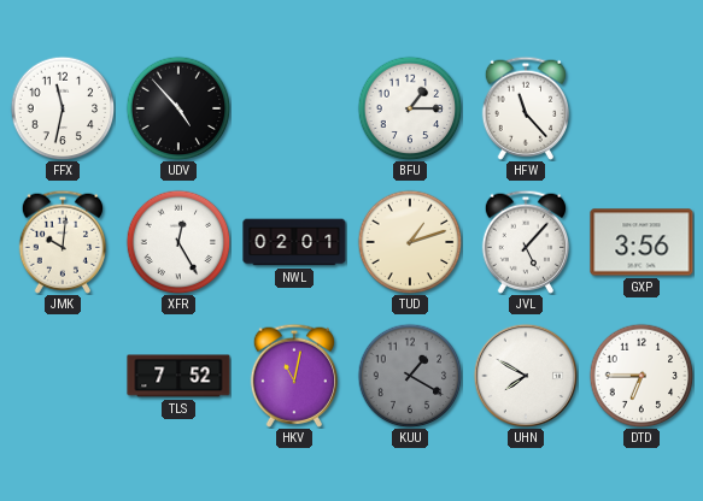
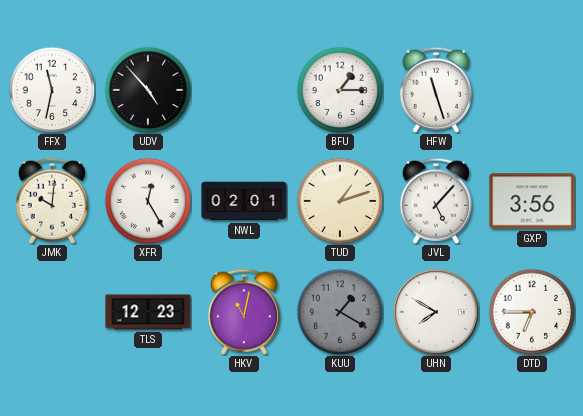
HFW: 11:23 -> 11:27
TLS: 7:52 -> 12:23
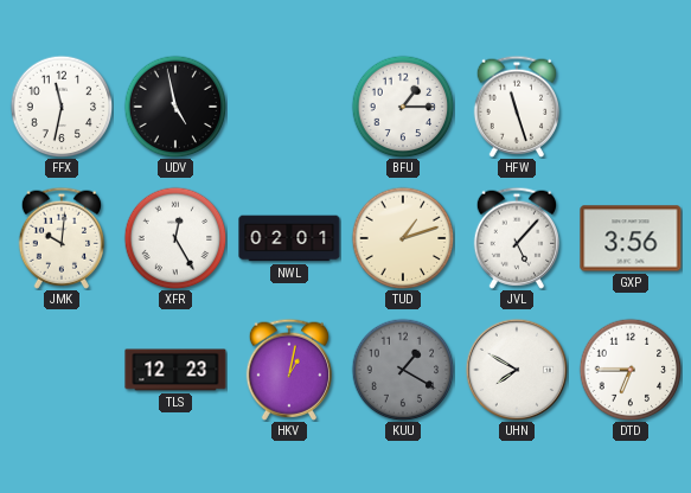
UDV: 4:53 -> 4:58
HKV: 11:02 -> 1:02
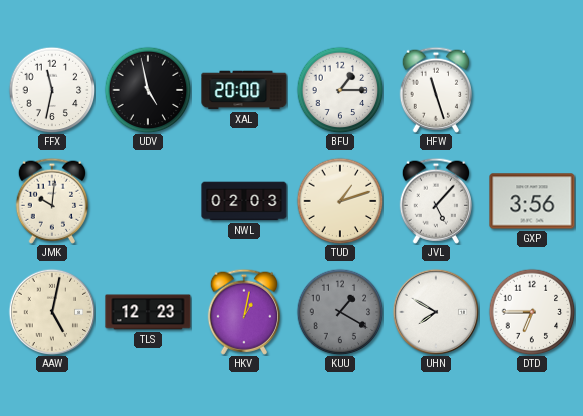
XAL: none -> 20:00
XFR: 12:25 -> none
NWL: 02:01 -> 02:03
AAW: none -> 5:02
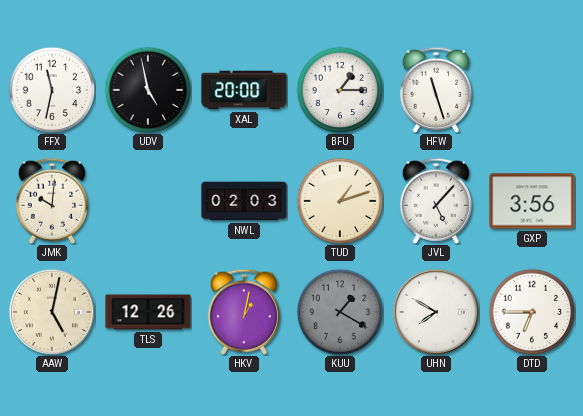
TLS: 12:23 -> 12:26
